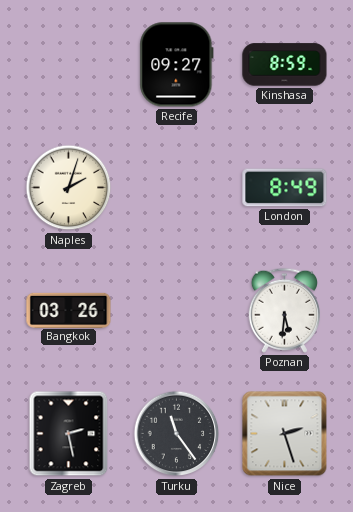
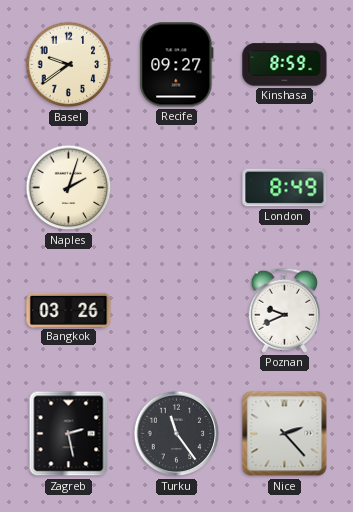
Basel: none -> 9:39
Poznan: 5:31 -> 9:41
Nice: 2:27 -> 2:23
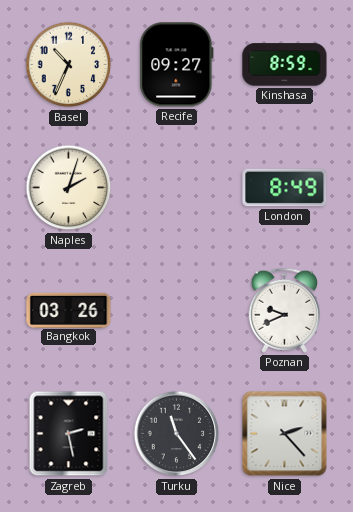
Basel: 9:39 -> 10:34
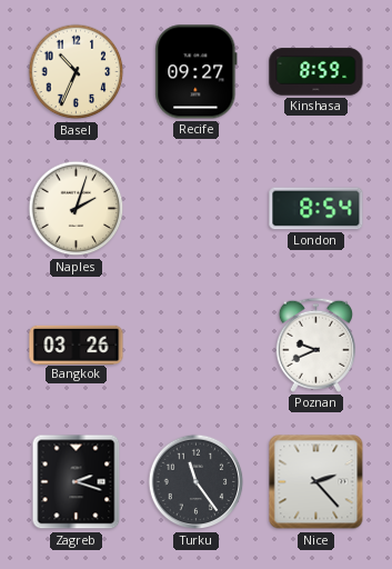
London: 8:49 -> 8:54
Zagreb: 2:28 -> 2:18
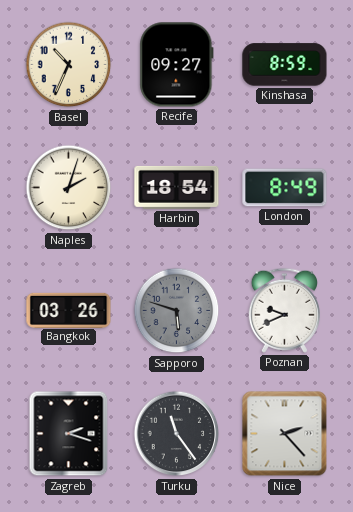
Harbin: none -> 18:54
London: 8:54 -> 8:49
Sapporo: none -> 5:48
